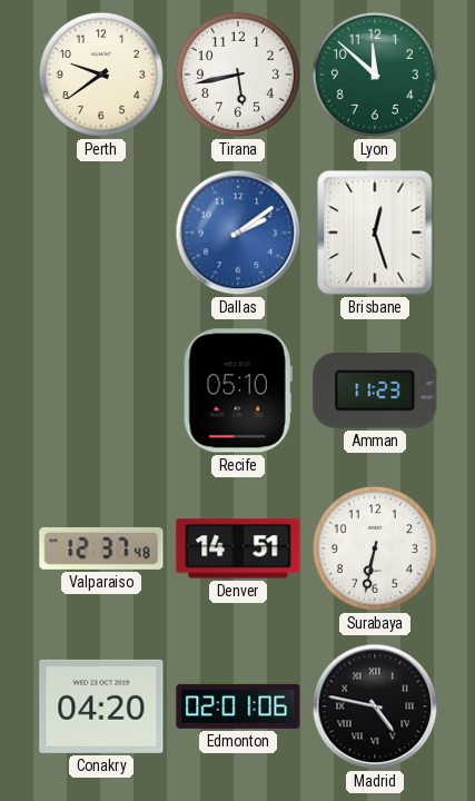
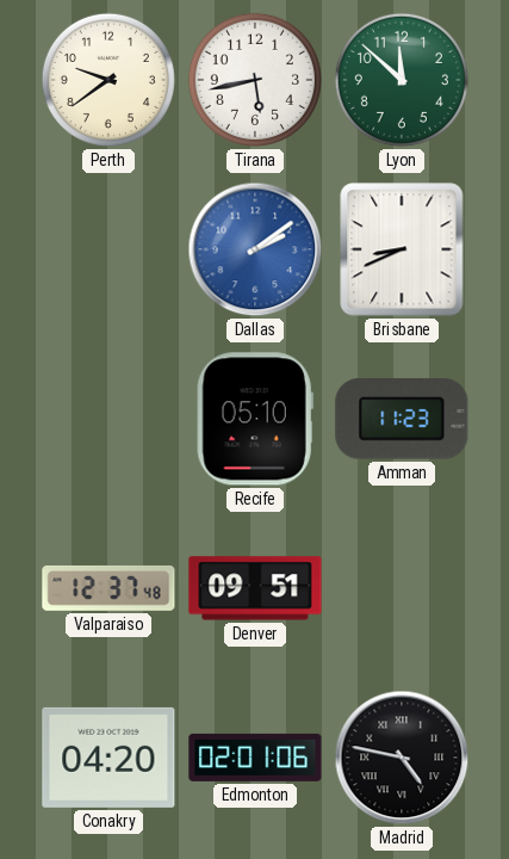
Brisbane: 12:27 -> 8:41
Denver: 14:51 -> 09:51
Surabaya: 6:32 -> none
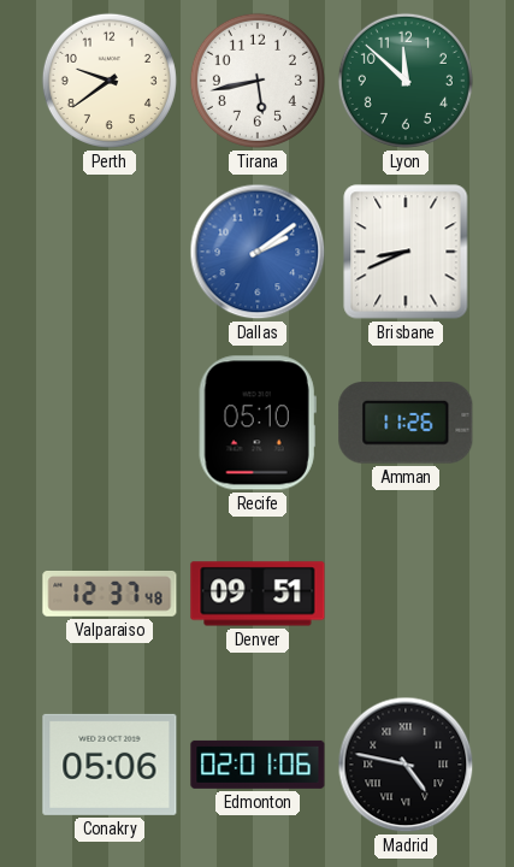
Amman: 11:23 -> 11:26
Conakry: 04:20 -> 05:06
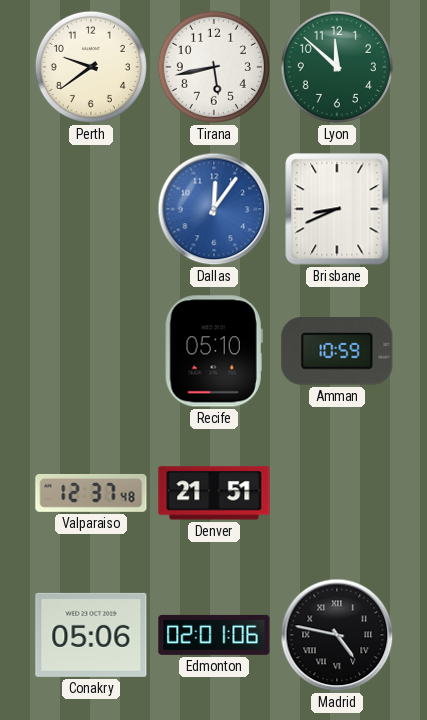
Dallas: 2:09 -> 12:06
Amman: 11:26 -> 10:59
Denver: 09:51 -> 21:51
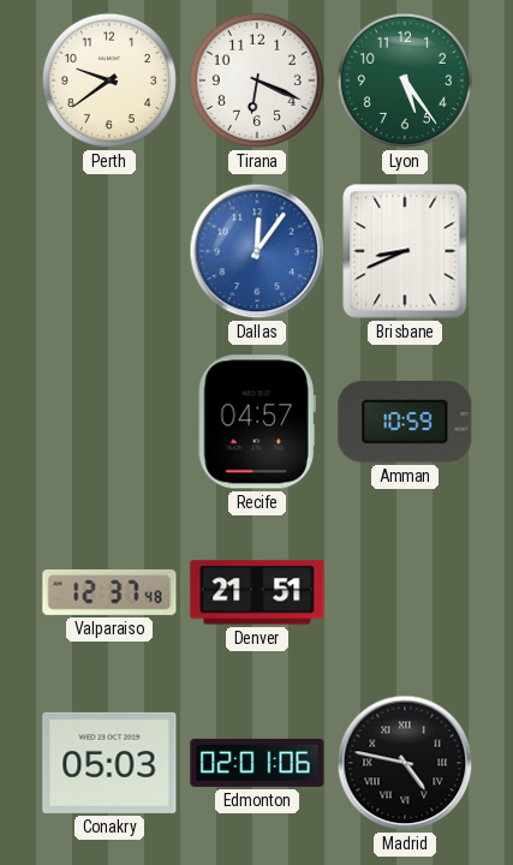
Tirana: 5:43 -> 6:19
Lyon: 11:52 -> 5:24
Recife: 05:10 -> 04:57
Conakry: 05:06 -> 05:03
